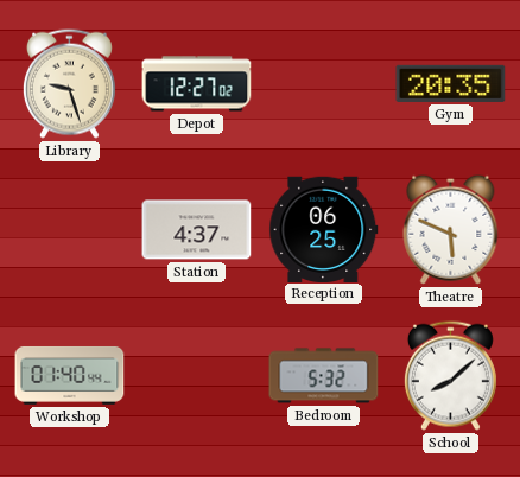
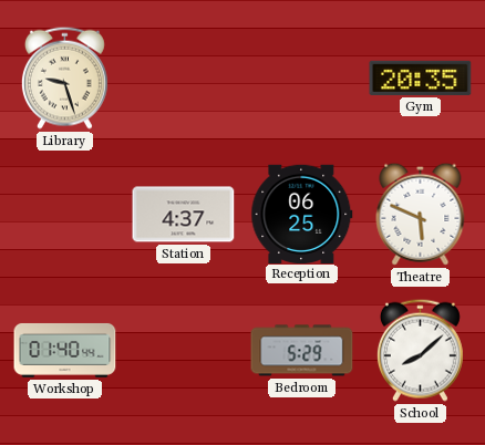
Depot: 12:27 -> none
Bedroom: 5:32 -> 5:29
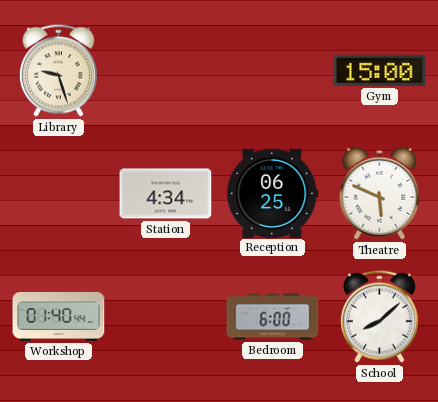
Gym: 20:35 -> 15:00
Station: 4:37 -> 4:34
Bedroom: 5:29 -> 6:00
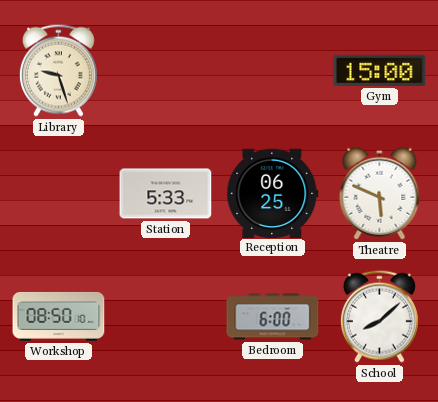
Station: 4:34 -> 5:33
Workshop: 01:40 -> 08:50
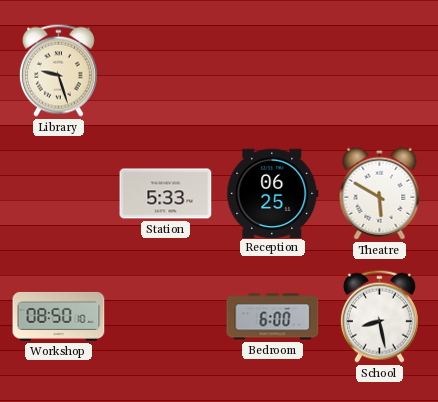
Gym: 15:00 -> none
Theatre: 5:49 -> 5:50
School: 8:08 -> 8:28
